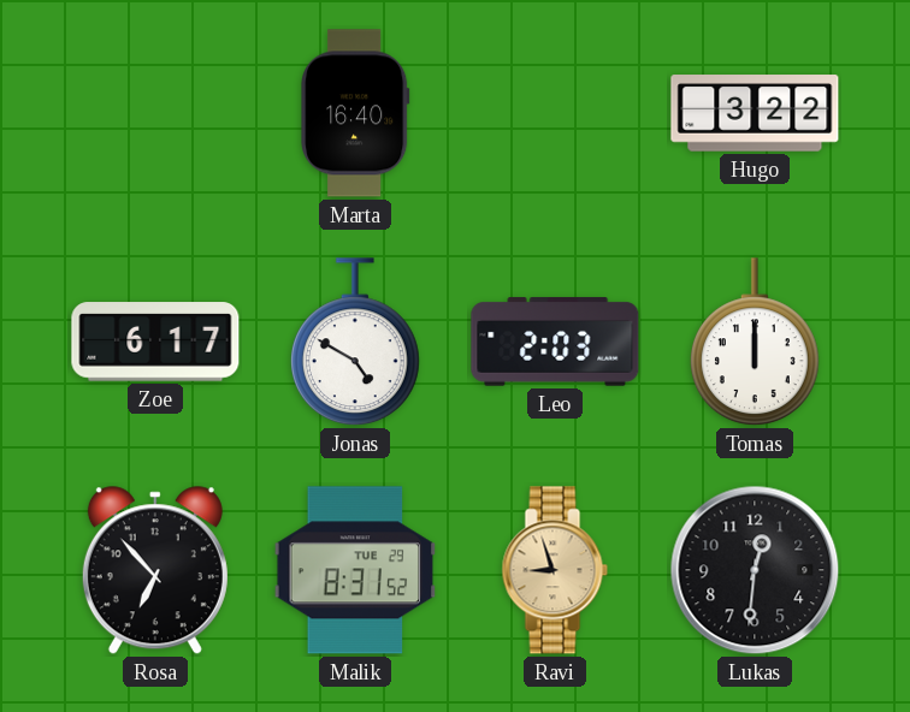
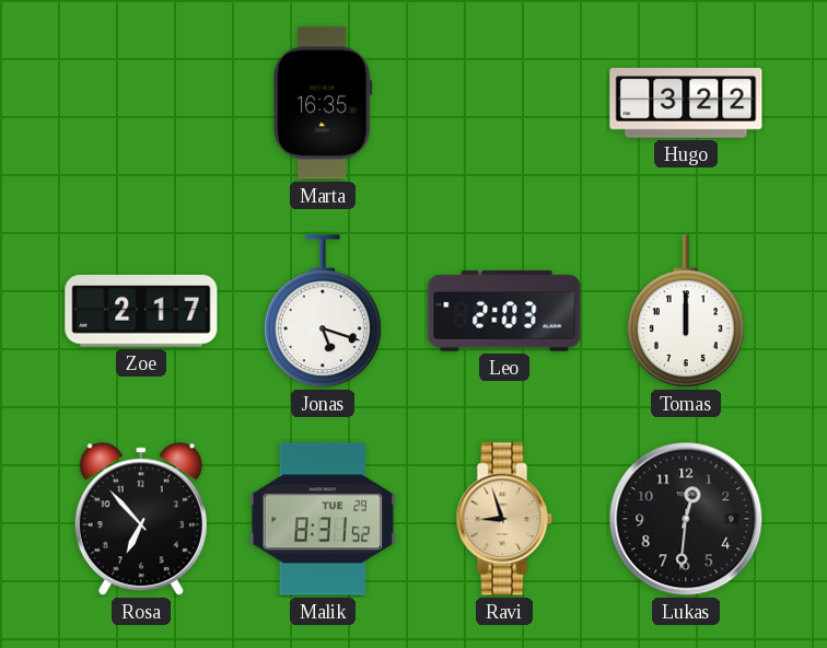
Marta: 16:40 -> 16:35
Zoe: 6:17 -> 2:17
Jonas: 4:50 -> 5:18
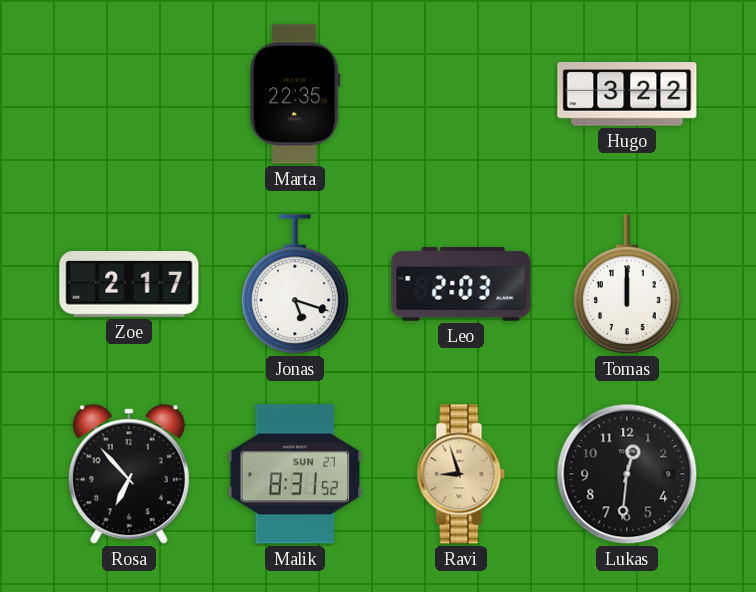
Marta: 16:35 -> 22:35
Malik date: TUE 29 -> SUN 27
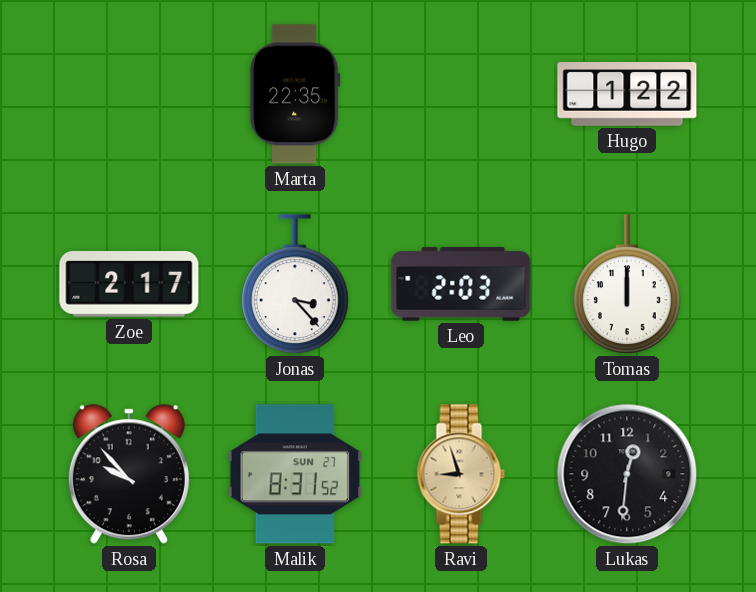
Hugo: 3:22 -> 1:22
Jonas: 5:18 -> 3:23
Rosa: 6:53 -> 9:53
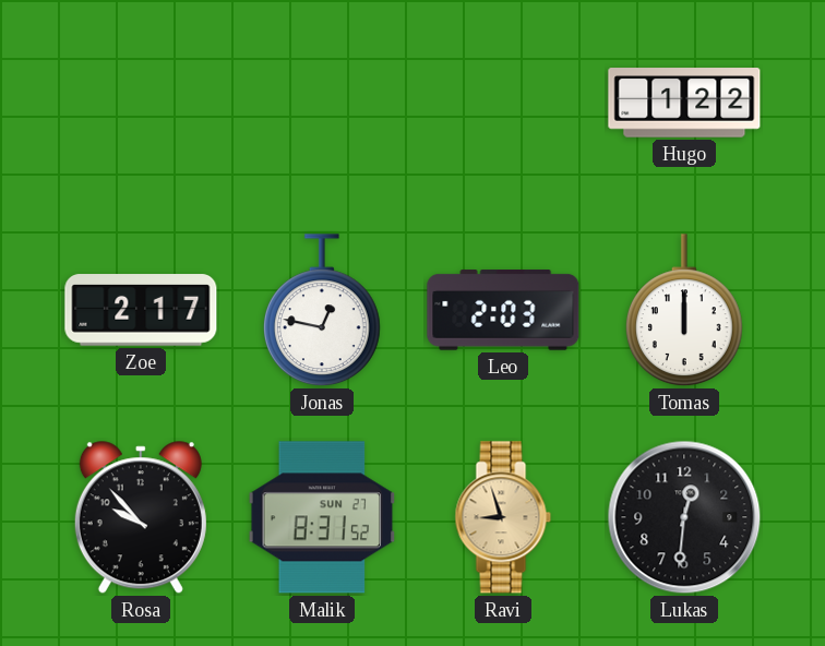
Marta: 22:35 -> none
Jonas: 3:23 -> 12:47
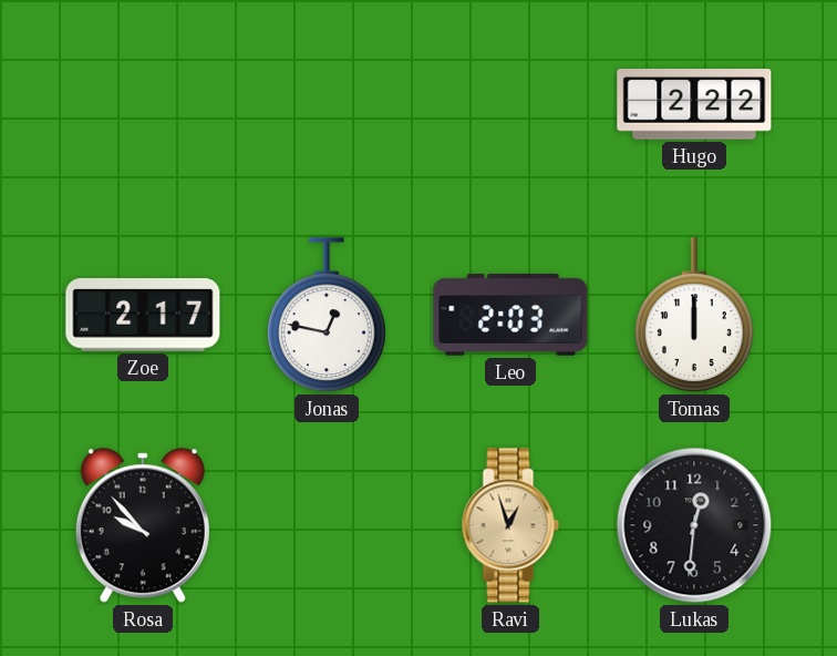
Hugo: 1:22 -> 2:22
Malik: 8:31 -> none
Ravi: 8:57 -> 12:57
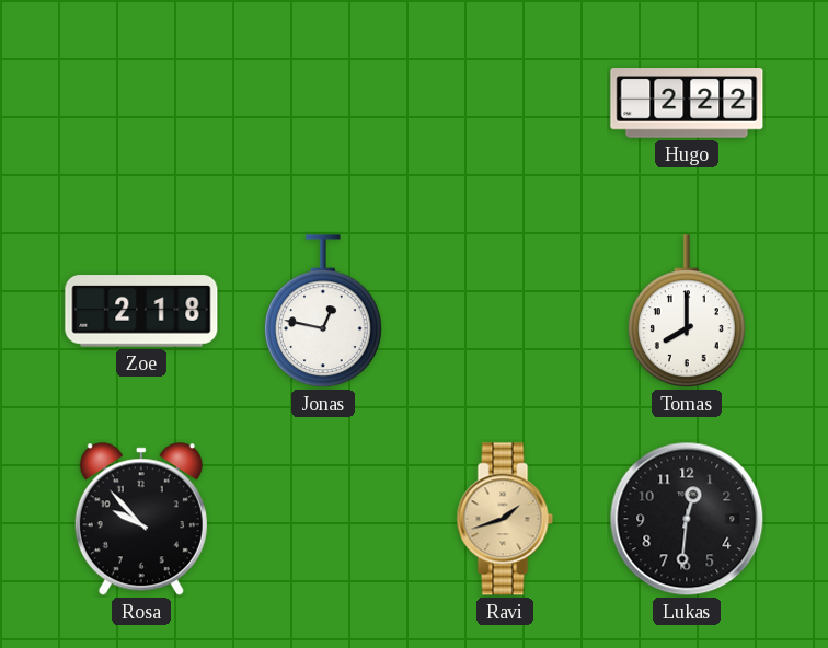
Zoe: 2:17 -> 2:18
Leo: 2:03 -> none
Tomas: 12:00 -> 8:00
Ravi: 12:57 -> 1:42
